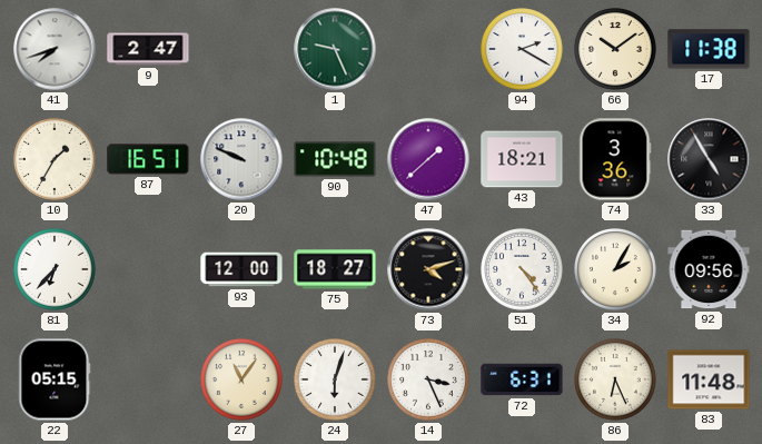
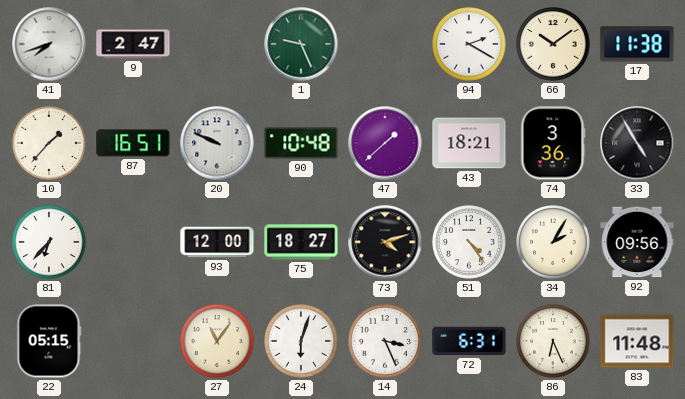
10: 1:35 -> 1:37
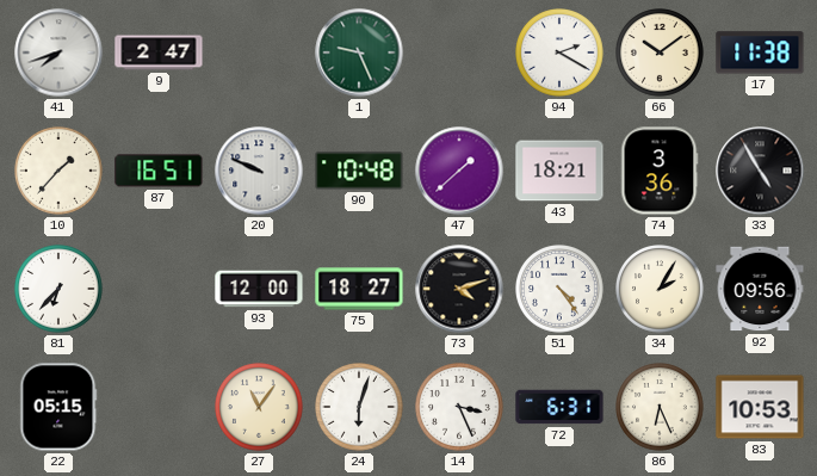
83: 11:48 -> 10:53
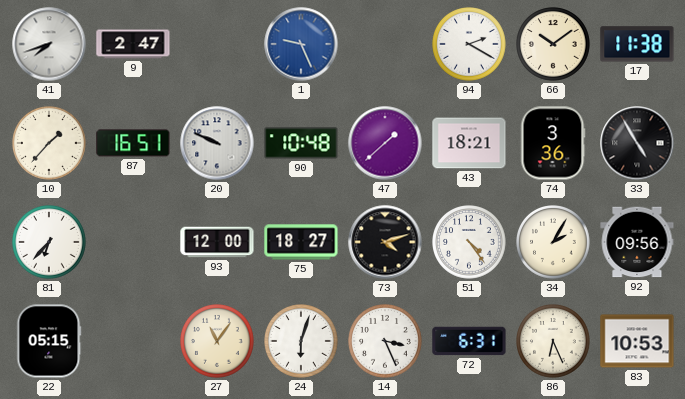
1 dial: green -> blue
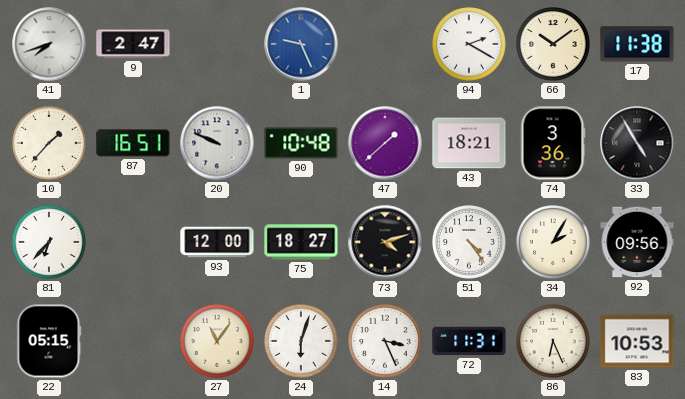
72: 6:31 -> 11:31
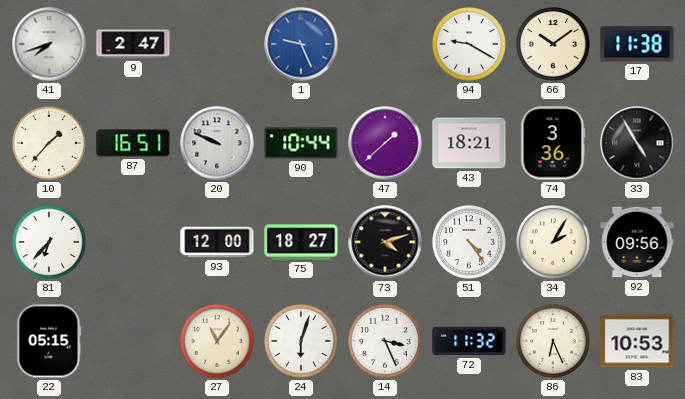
94: 2:20 -> 9:20
90: 10:48 -> 10:44
72: 11:31 -> 11:32
